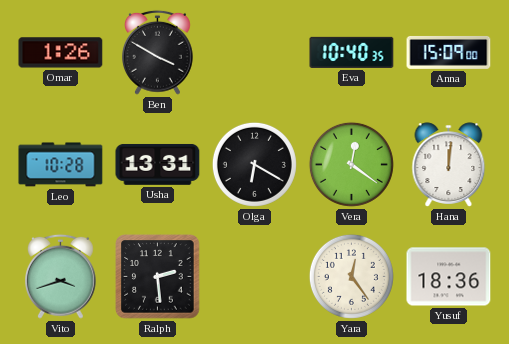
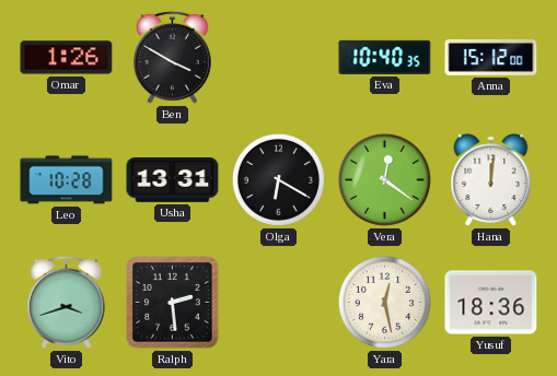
Anna: 15:09 -> 15:12
Yara: 12:24 -> 12:28
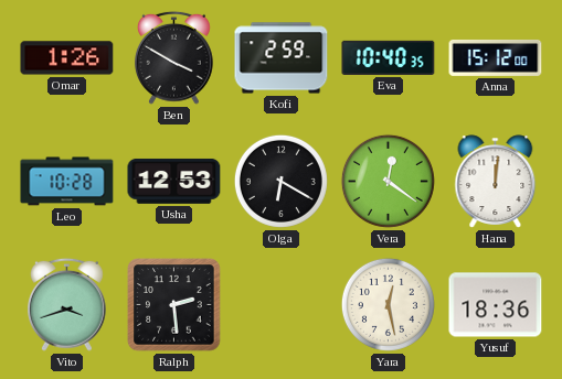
Kofi: none -> 2:59
Usha: 13:31 -> 12:53
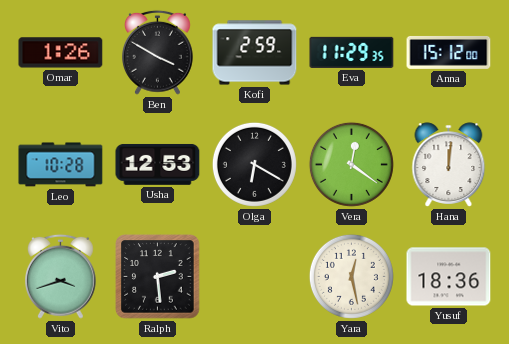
Eva: 10:40 -> 11:29
